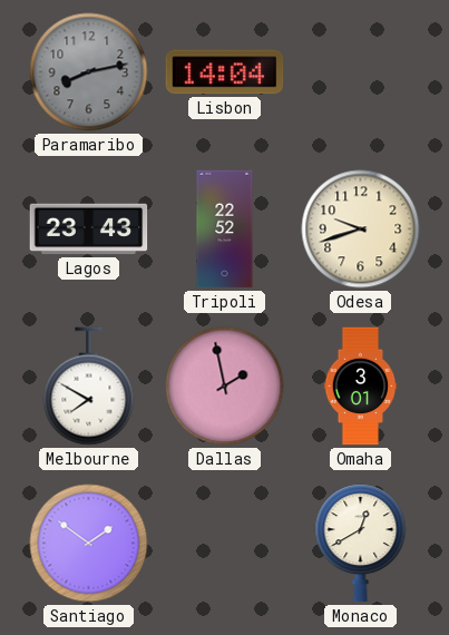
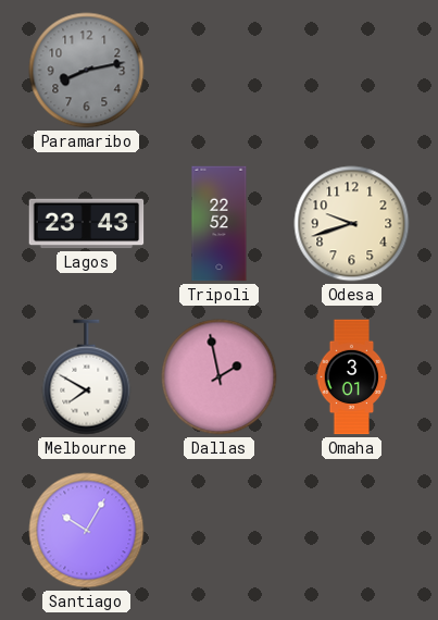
Lisbon: 14:04 -> none
Santiago: 1:51 -> 10:05
Monaco: 12:40 -> none
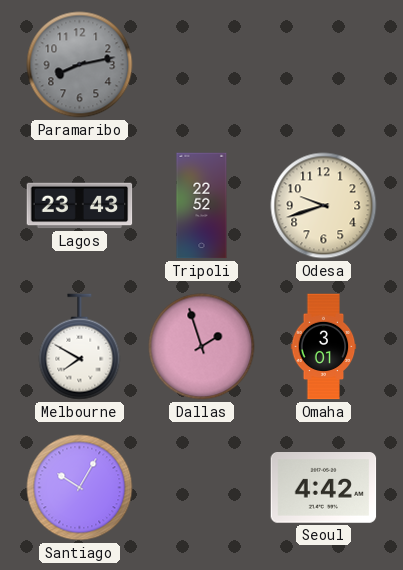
Dallas: 1:58 -> 1:57
Seoul: none -> 4:42
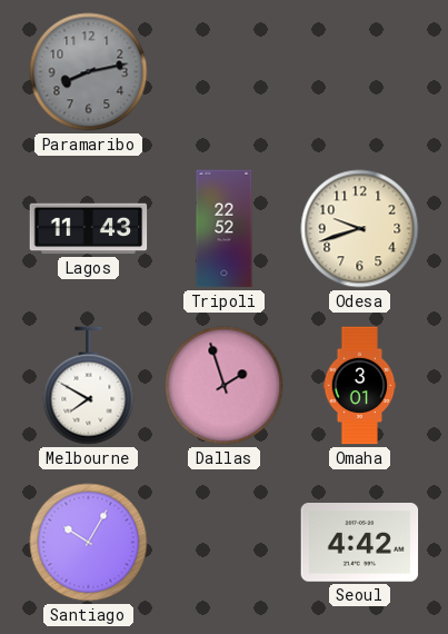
Lagos: 23:43 -> 11:43
